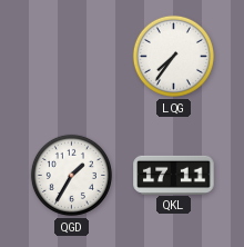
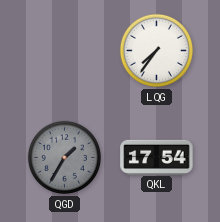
QGD dial: white -> grey
QKL: 17:11 -> 17:54
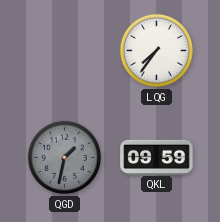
QGD: 1:35 -> 1:32
QKL: 17:54 -> 09:59
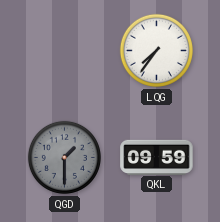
QGD: 1:32 -> 1:30
